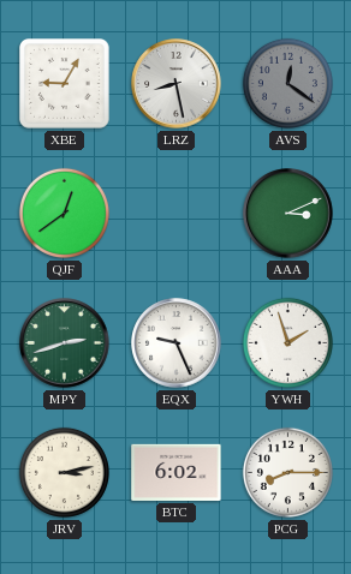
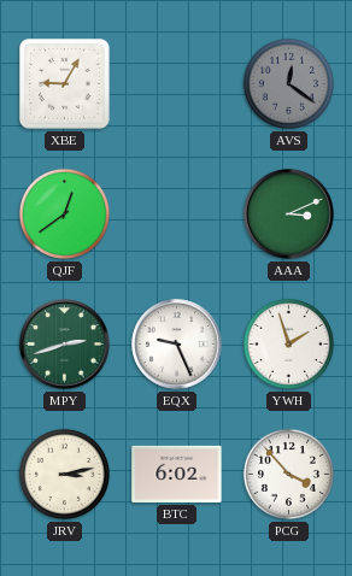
LRZ: 8:28 -> none
PCG: 8:15 -> 3:53
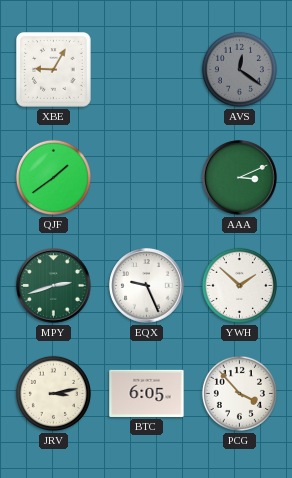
QJF: 12:39 -> 1:39
YWH: 1:57 -> 1:52
BTC: 6:02 -> 6:05
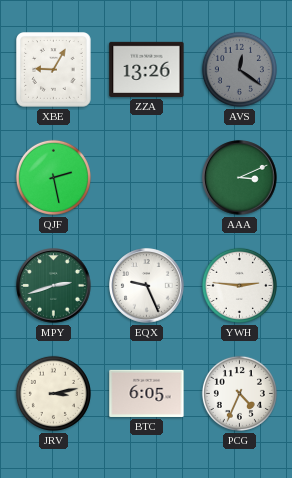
ZZA: none -> 13:26
QJF: 1:39 -> 2:28
YWH: 1:52 -> 2:46
PCG: 3:53 -> 4:34
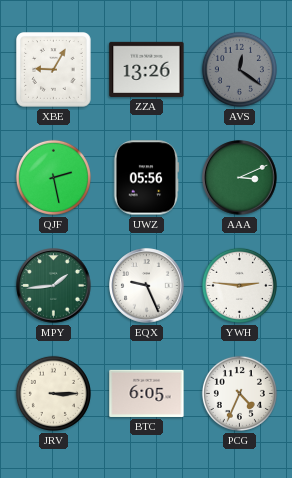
UWZ: none -> 05:56
MPY: 2:42 -> 1:44
JRV: 3:13 -> 3:15
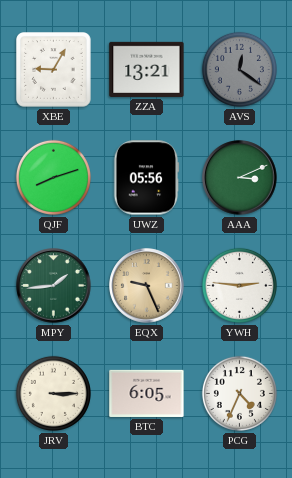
ZZA: 13:26 -> 13:21
QJF: 2:28 -> 8:12
EQX dial: white -> champagne
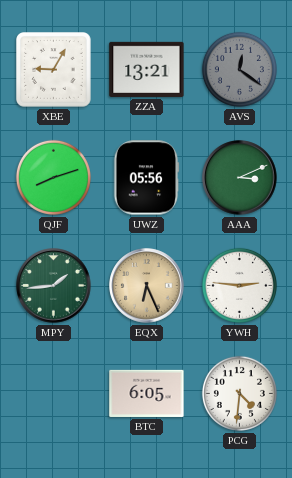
EQX: 9:26 -> 6:26
JRV: 3:15 -> none
PCG: 4:34 -> 4:31
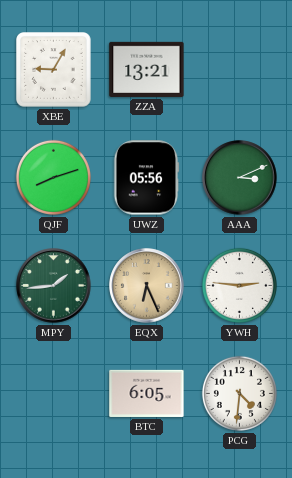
AVS: 12:21 -> none
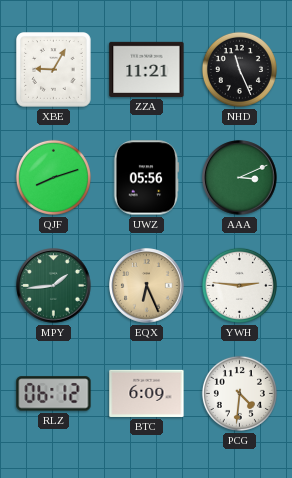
ZZA: 13:21 -> 11:21
NHD: none -> 11:26
RLZ: none -> 06:12
BTC: 6:05 -> 6:09
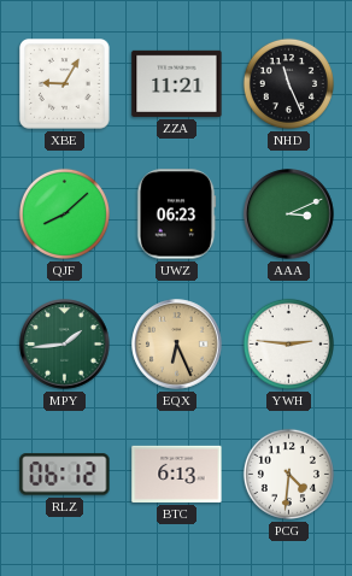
QJF: 8:12 -> 8:08
UWZ: 05:56 -> 06:23
BTC: 6:09 -> 6:13
